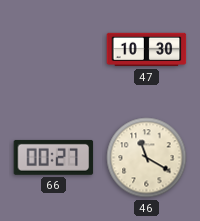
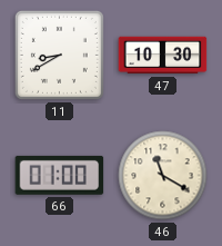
11: none -> 8:40
66: 00:27 -> 01:00
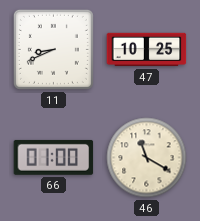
11: 8:40 -> 8:41
47: 10:30 -> 10:25
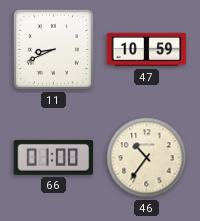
47: 10:25 -> 10:59
46: 11:20 -> 10:36
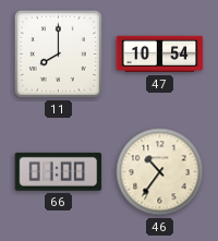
11: 8:41 -> 8:00
47: 10:59 -> 10:54
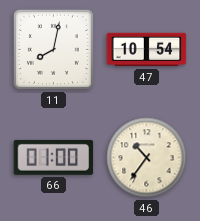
11: 8:00 -> 8:02
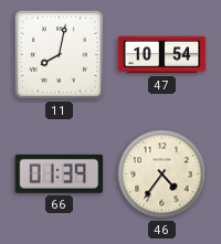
66: 01:00 -> 01:39
46: 10:36 -> 4:36
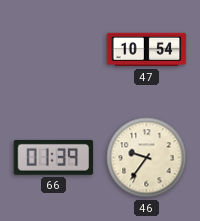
11: 8:02 -> none
46: 4:36 -> 9:36
